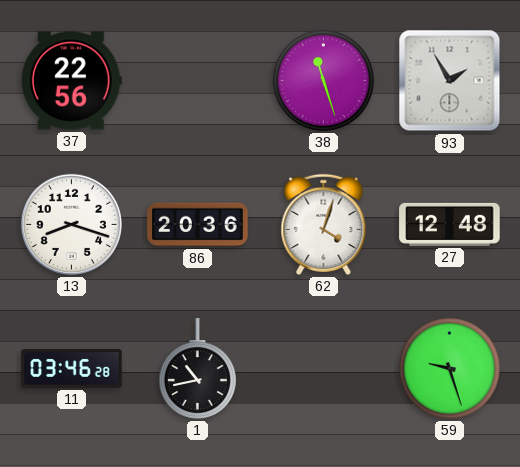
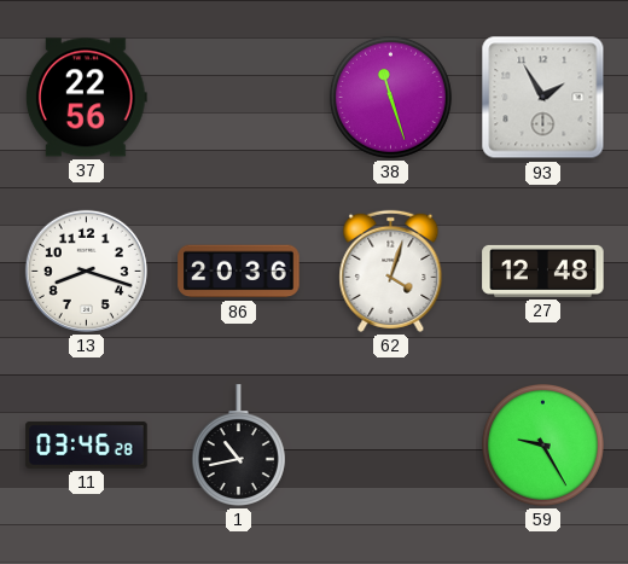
59: 9:27 -> 9:25
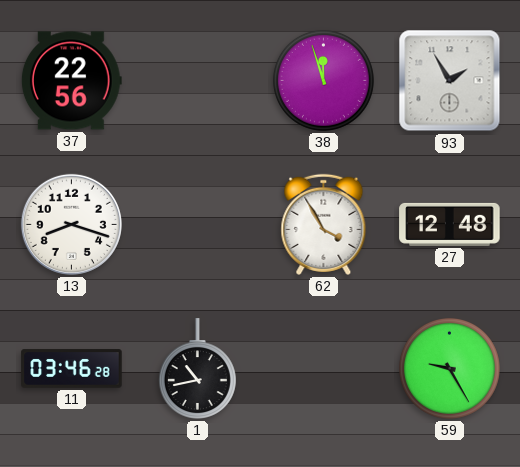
38: 11:27 -> 11:57
86: 20:36 -> none
62: 4:03 -> 3:55
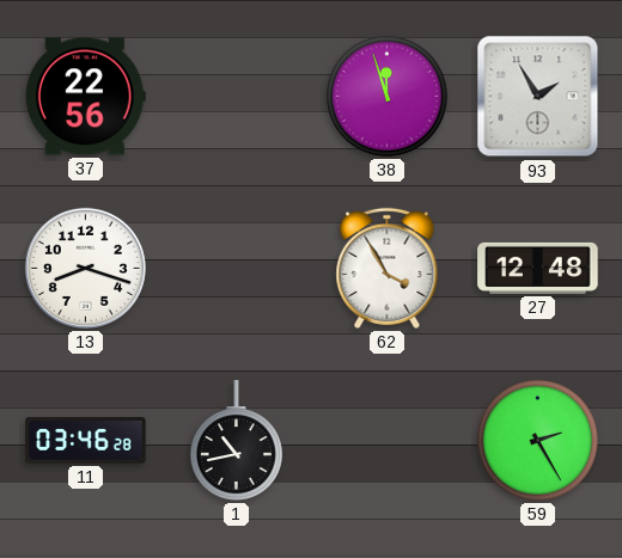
59: 9:25 -> 2:25
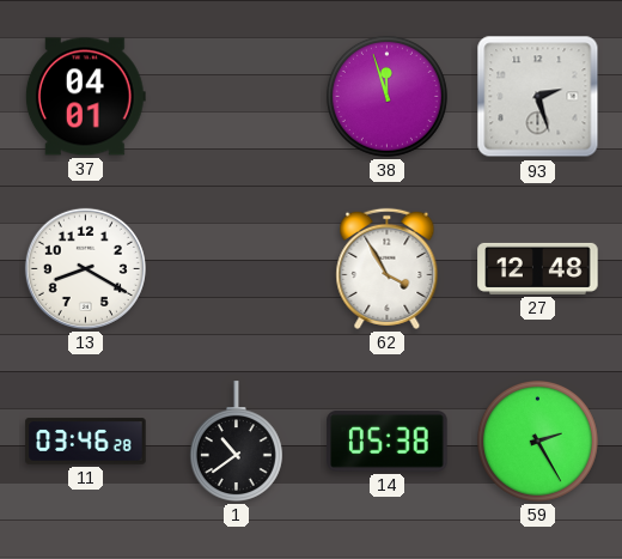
37: 22:56 -> 04:01
93: 1:55 -> 2:27
13: 8:18 -> 8:20
1: 10:43 -> 10:39
14: none -> 05:38
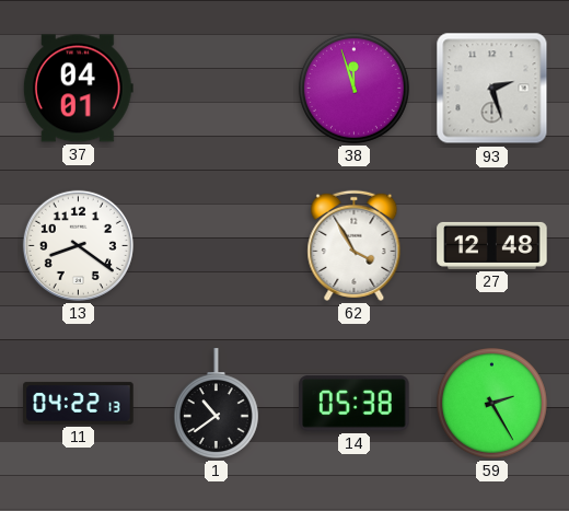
13: 8:20 -> 8:21
11: 03:46 -> 04:22
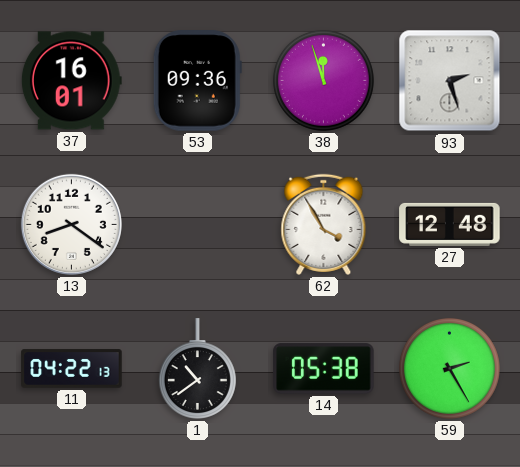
37: 04:01 -> 16:01
53: none -> 09:36
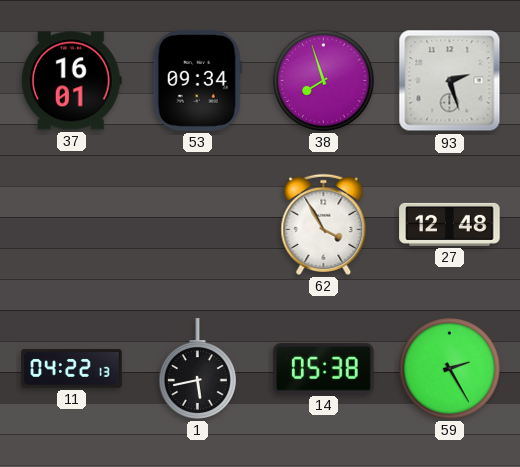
53: 09:36 -> 09:34
38: 11:57 -> 7:57
13: 8:21 -> none
1: 10:39 -> 5:43
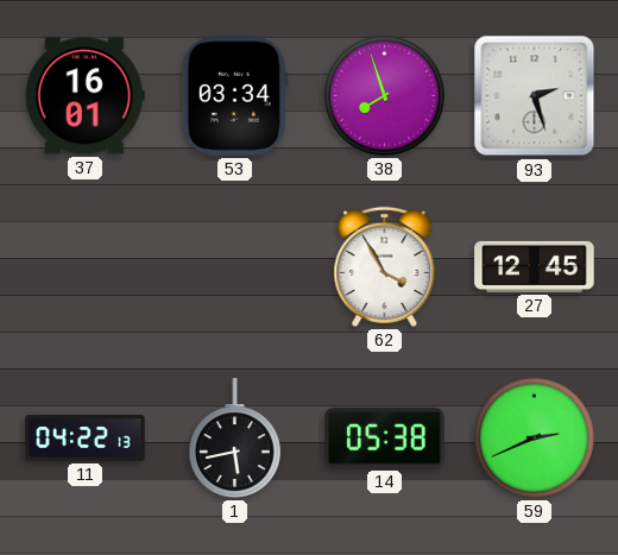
53: 09:34 -> 03:34
27: 12:48 -> 12:45
59: 2:25 -> 2:41
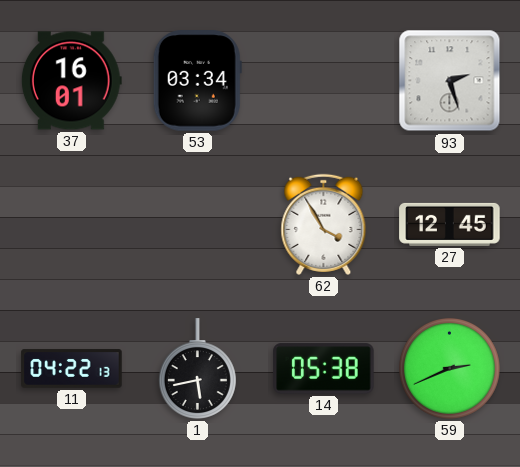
38: 7:57 -> none
